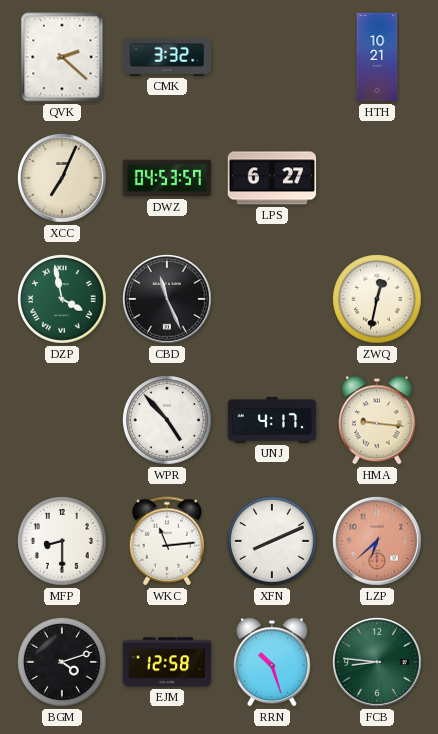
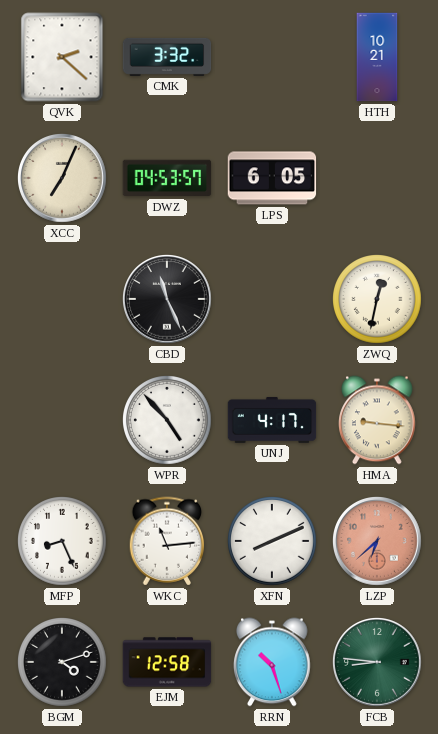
LPS: 6:27 -> 6:05
DZP: 3:58 -> none
MFP: 8:30 -> 8:26
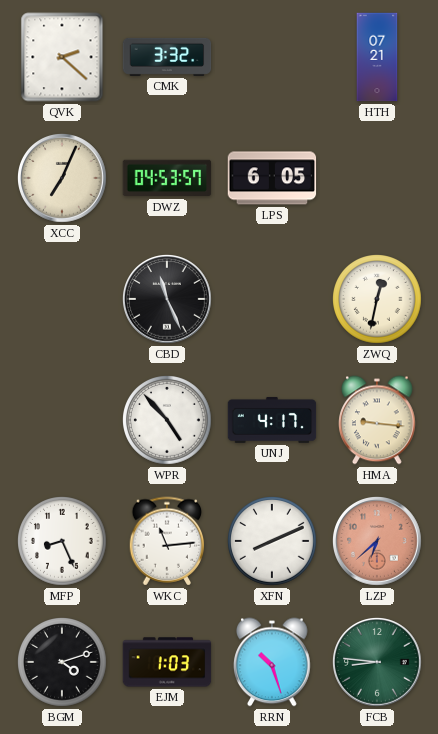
HTH: 10:21 -> 07:21
EJM: 12:58 -> 1:03
